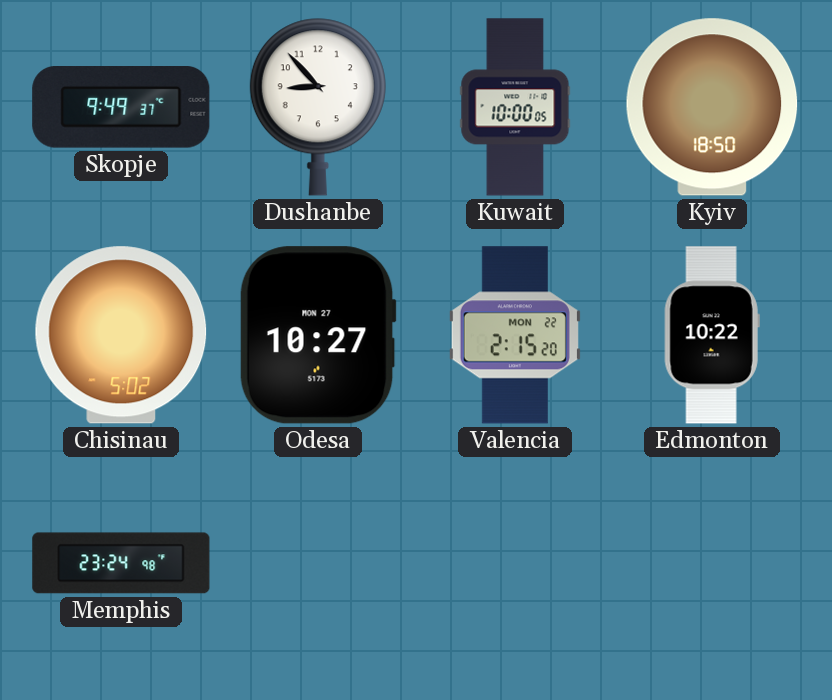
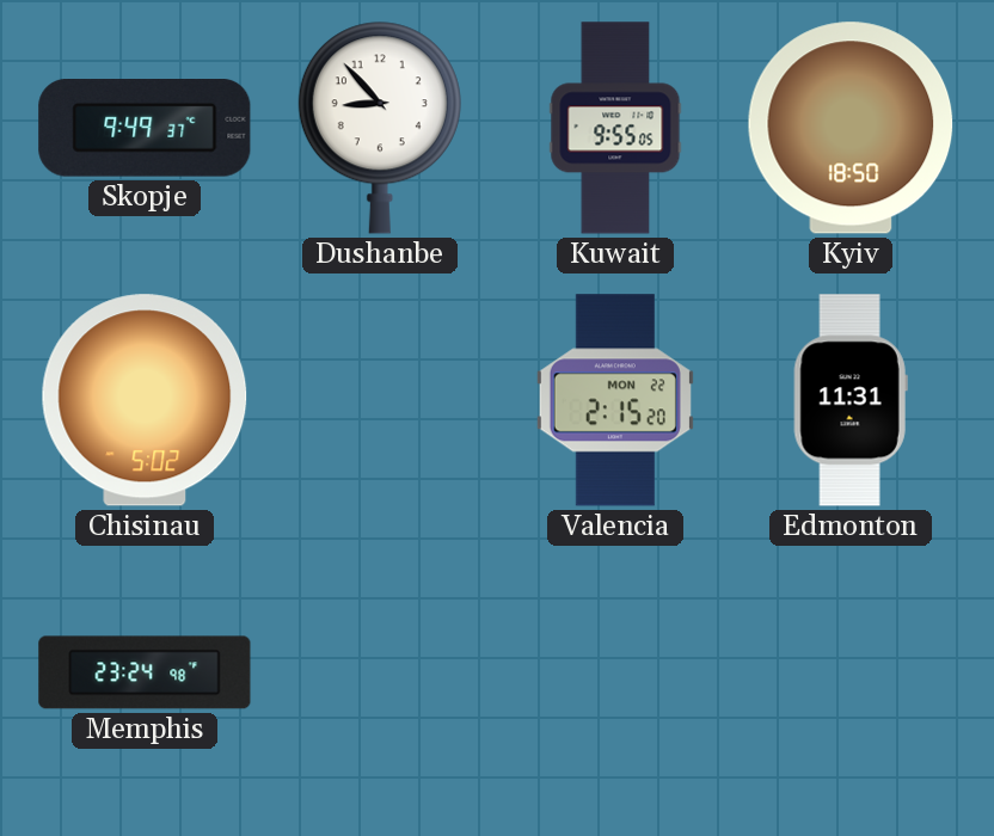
Kuwait: 10:00 -> 9:55
Odesa: 10:27 -> none
Edmonton: 10:22 -> 11:31
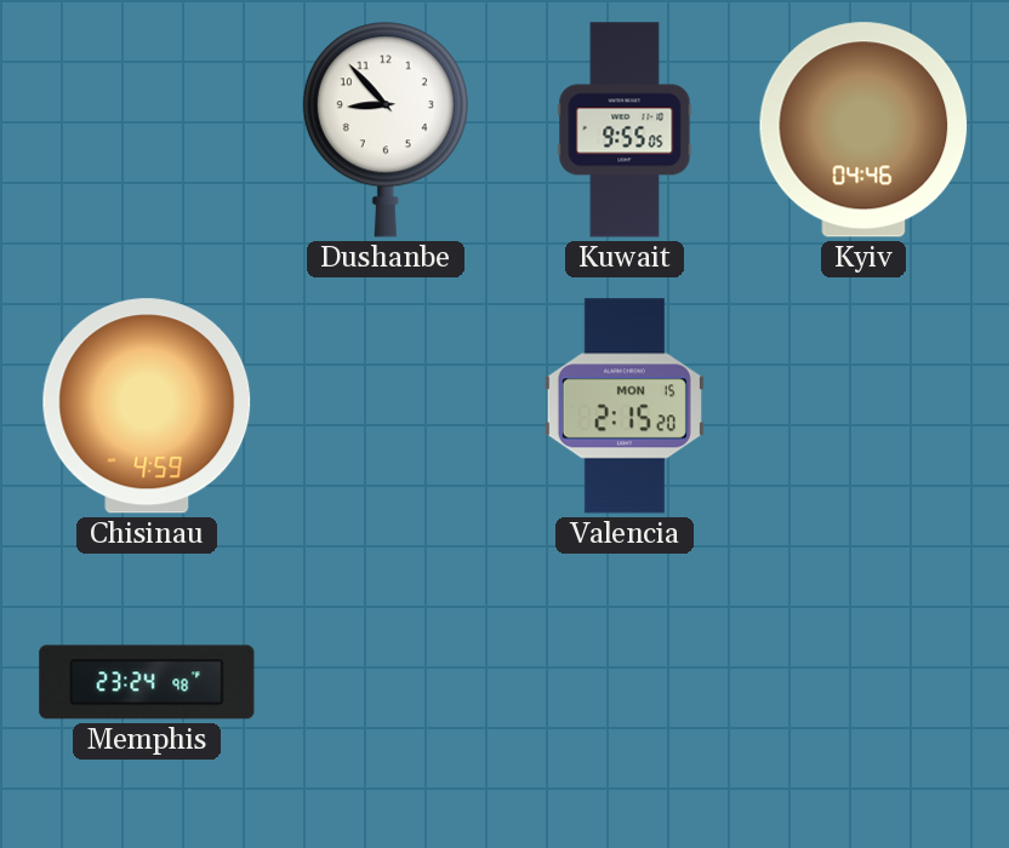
Skopje: 9:49 -> none
Kyiv: 18:50 -> 04:46
Chisinau: 5:02 -> 4:59
Valencia date: MON 22 -> MON 15
Edmonton: 11:31 -> none
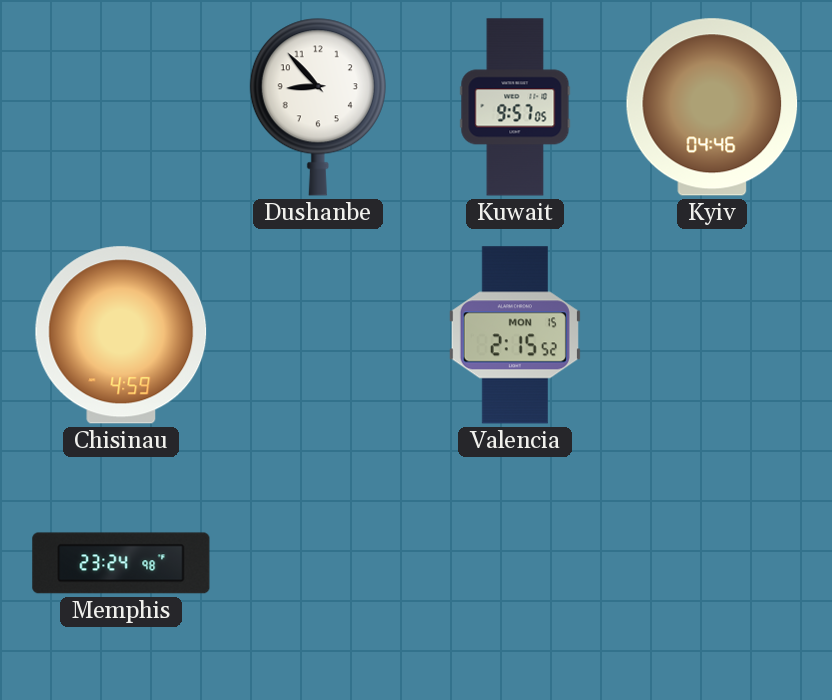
Kuwait: 9:55 -> 9:57
Valencia: 2:15:20 -> 2:15:52
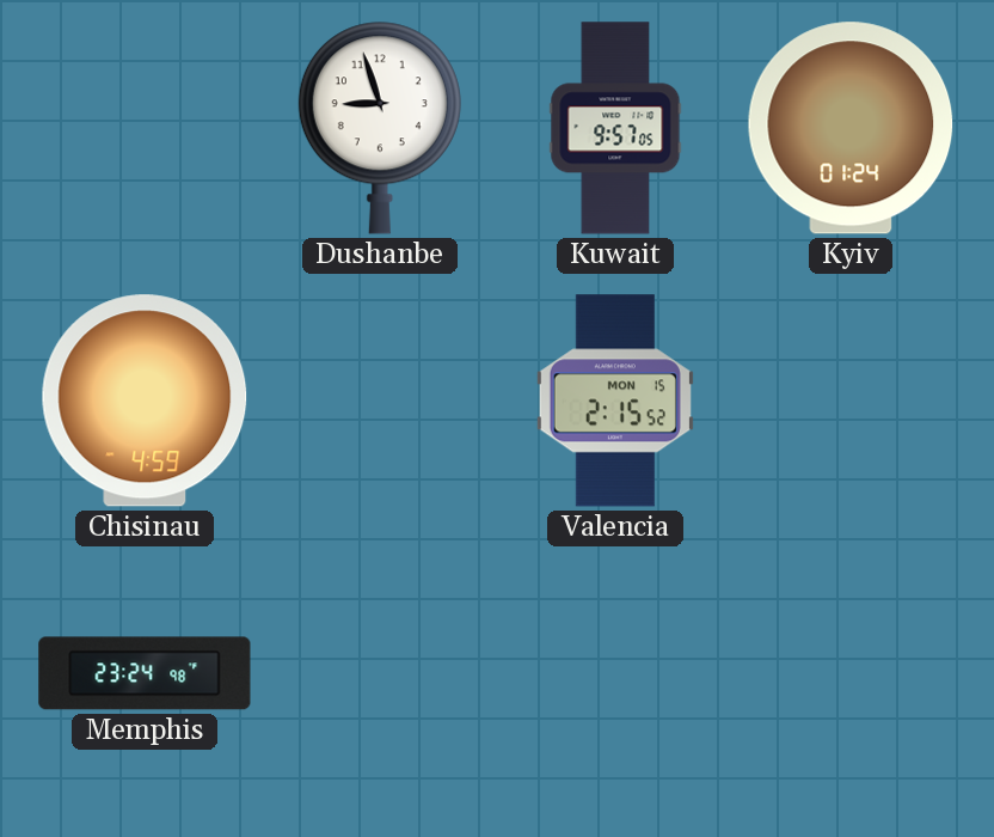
Dushanbe: 8:53 -> 8:57
Kyiv: 04:46 -> 01:24
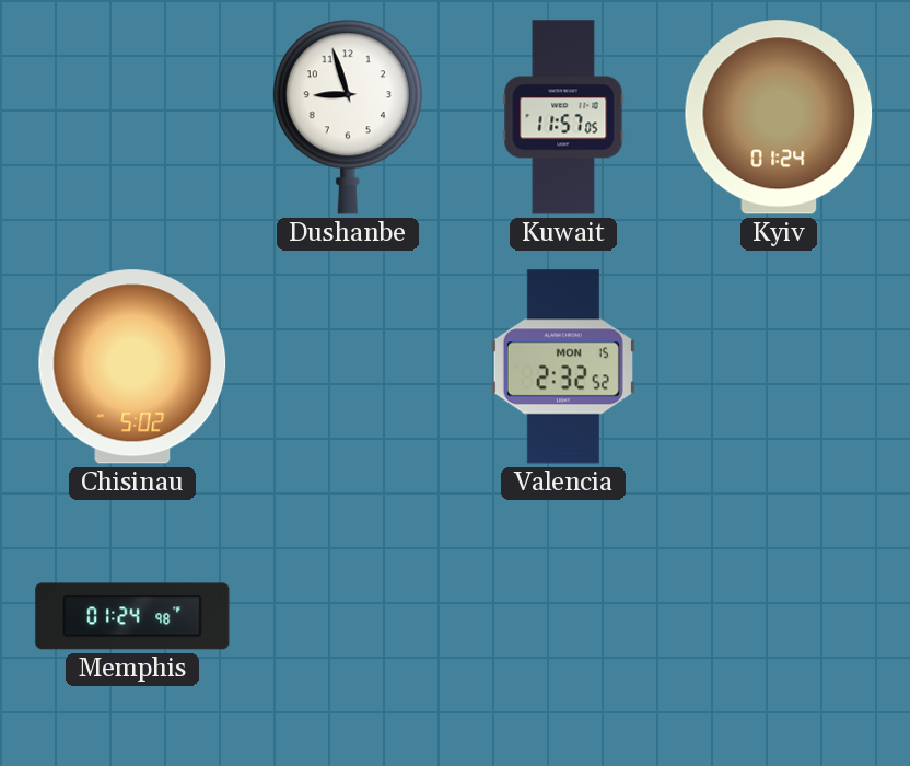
Kuwait: 9:57 -> 11:57
Chisinau: 4:59 -> 5:02
Valencia: 2:15 -> 2:32
Memphis: 23:24 -> 01:24
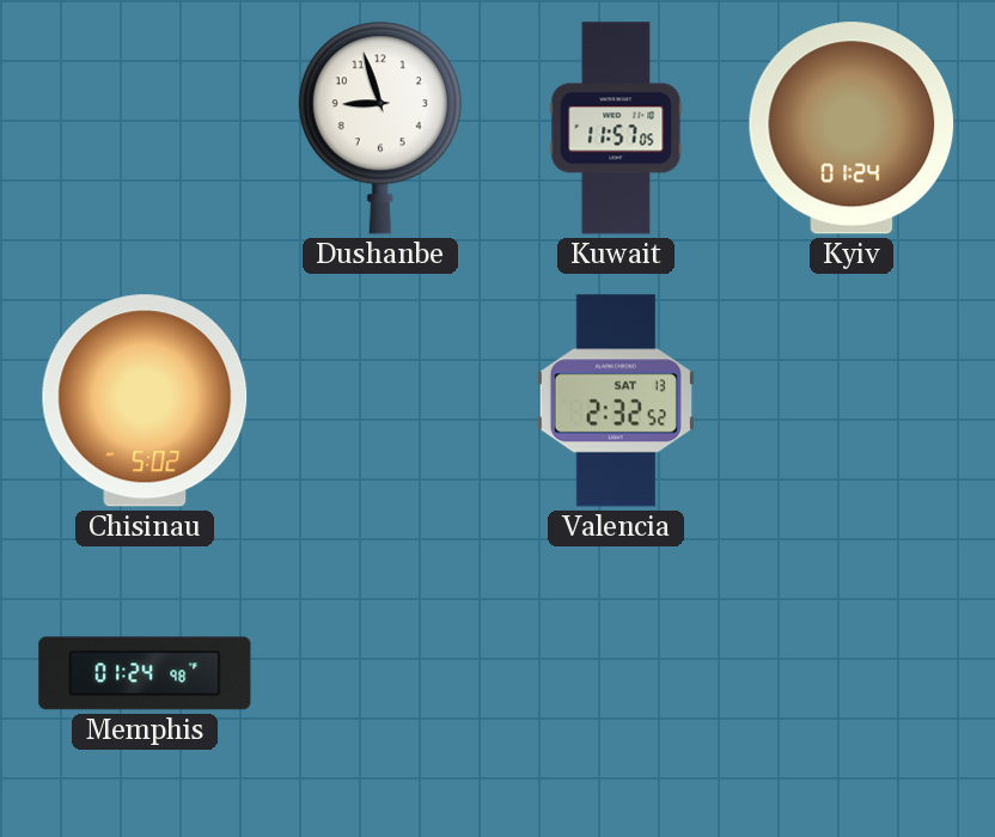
Valencia date: MON 15 -> SAT 13
